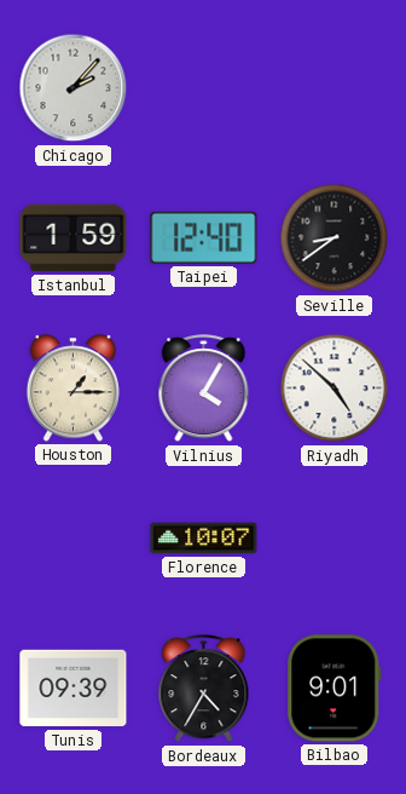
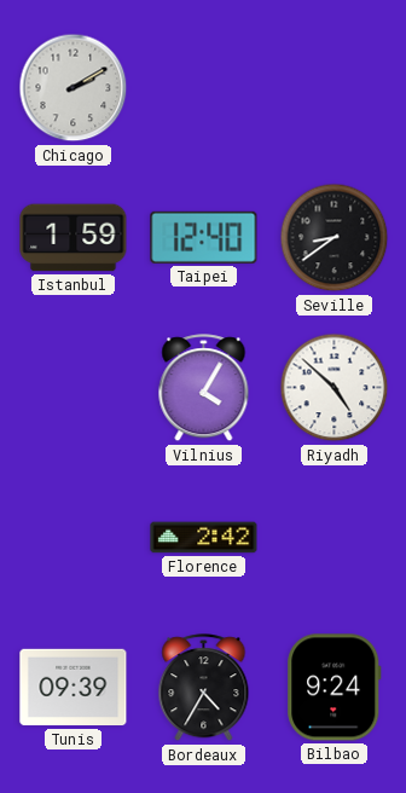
Chicago: 2:07 -> 2:10
Houston: 1:15 -> none
Florence: 10:07 -> 2:42
Bilbao: 9:01 -> 9:24
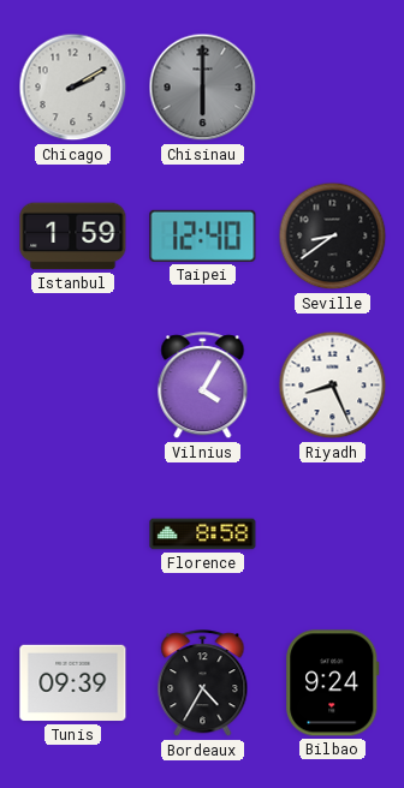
Chisinau: none -> 6:00
Riyadh: 4:52 -> 8:26
Florence: 2:42 -> 8:58
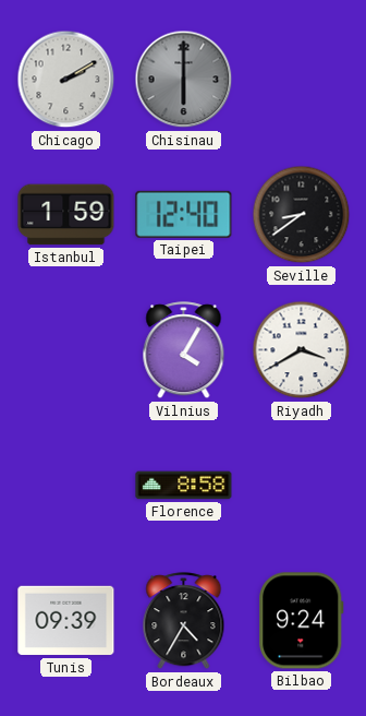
Riyadh: 8:26 -> 3:40
